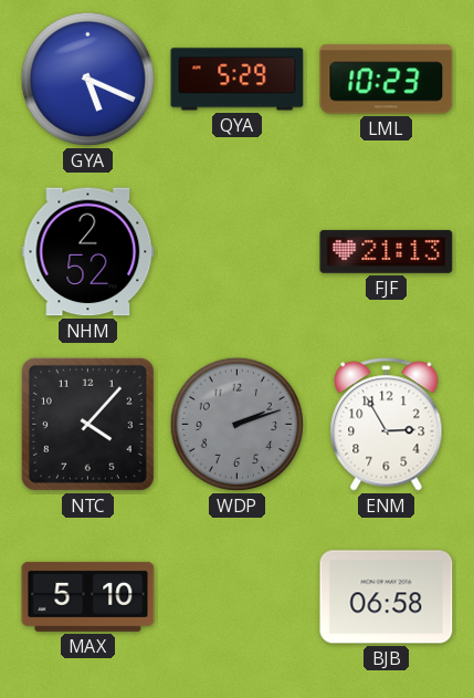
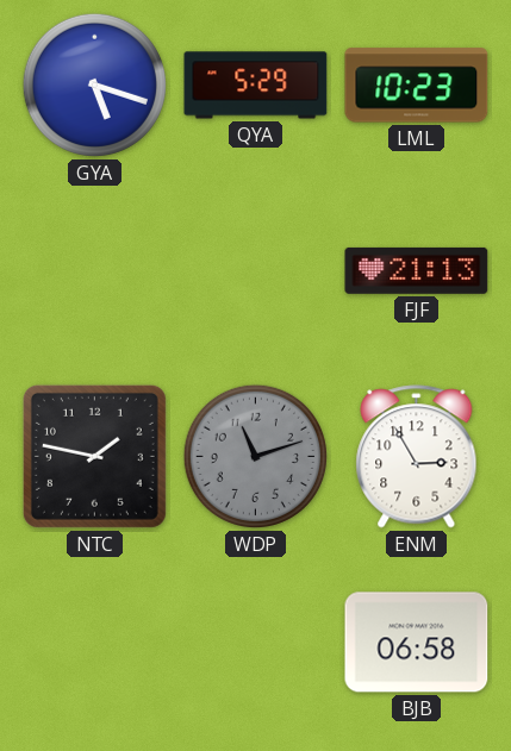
GYA: 5:19 -> 5:18
NHM: 2:52 -> none
NTC: 4:07 -> 1:47
WDP: 2:12 -> 11:12
MAX: 5:10 -> none
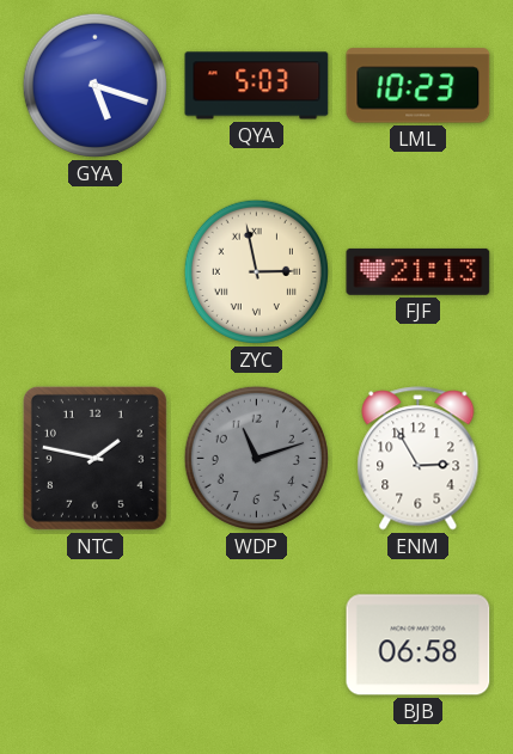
QYA: 5:29 -> 5:03
ZYC: none -> 2:58
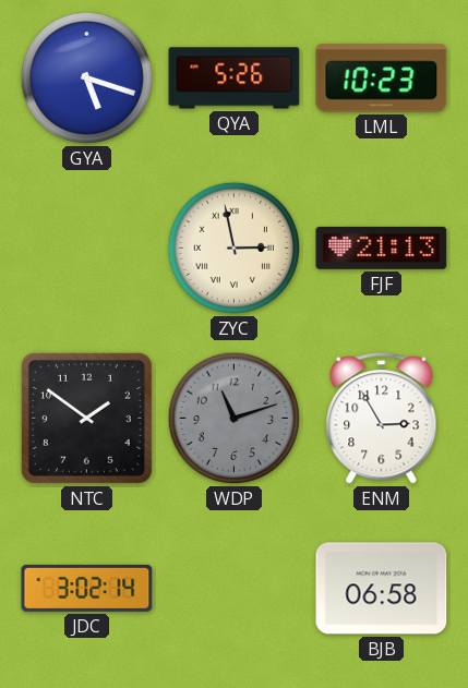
QYA: 5:03 -> 5:26
NTC: 1:47 -> 1:51
JDC: none -> 3:02
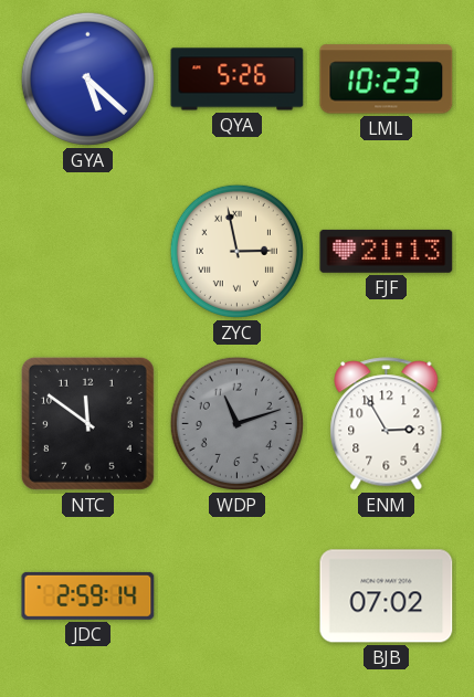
GYA: 5:18 -> 5:22
NTC: 1:51 -> 11:51
JDC: 3:02 -> 2:59
BJB: 06:58 -> 07:02
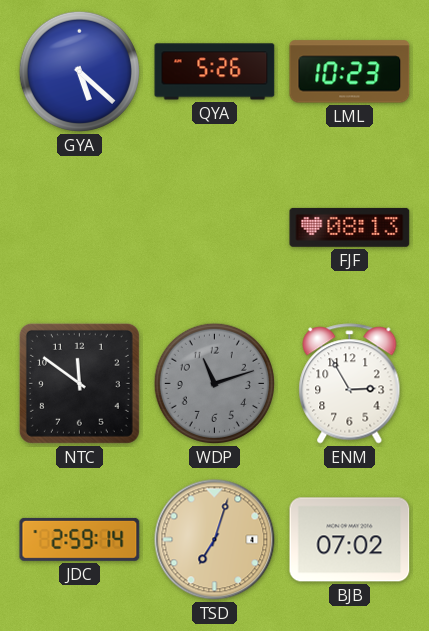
ZYC: 2:58 -> none
FJF: 21:13 -> 08:13
TSD: none -> 7:03
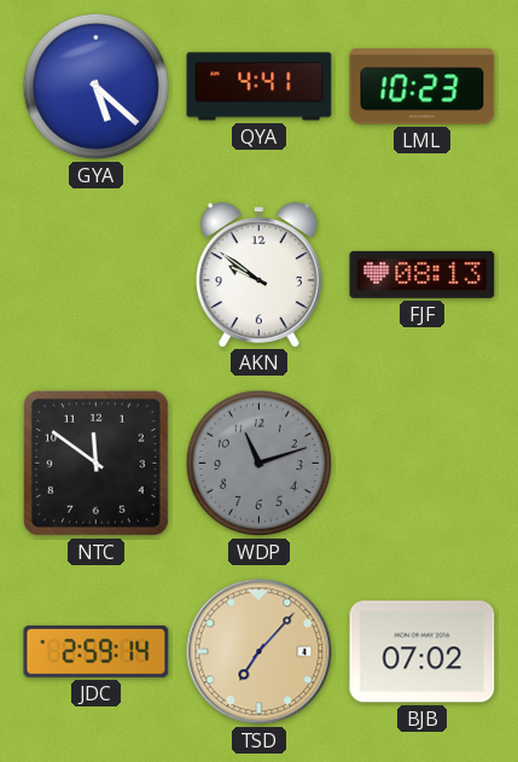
QYA: 5:26 -> 4:41
AKN: none -> 9:51
ENM: 2:55 -> none
TSD: 7:03 -> 7:07
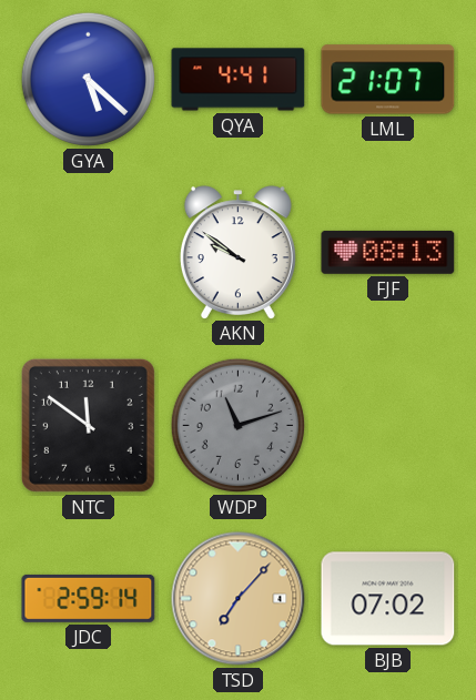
LML: 10:23 -> 21:07
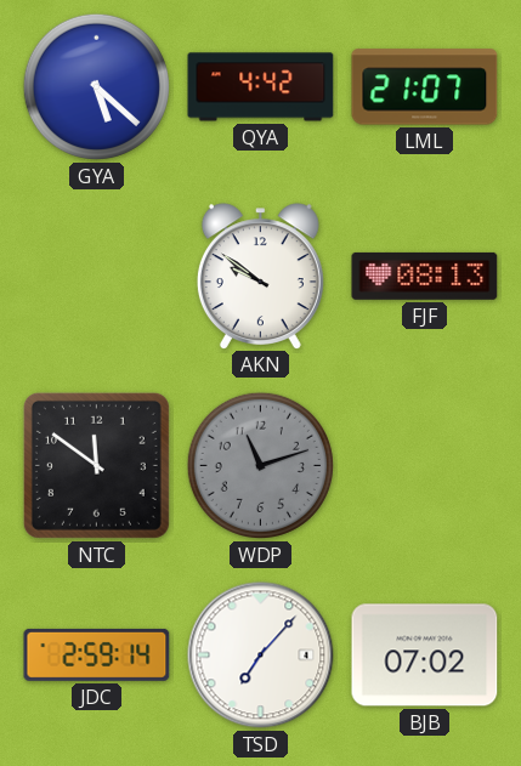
QYA: 4:41 -> 4:42
TSD dial: champagne -> white
